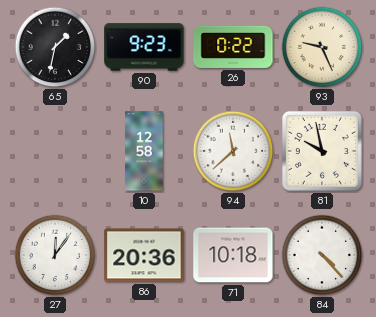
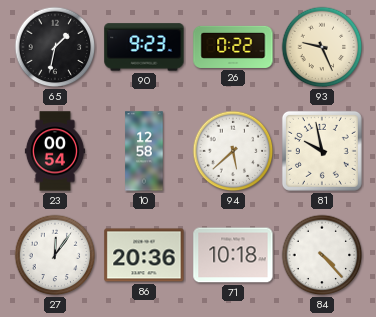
23: none -> 00:54
94: 11:38 -> 5:38
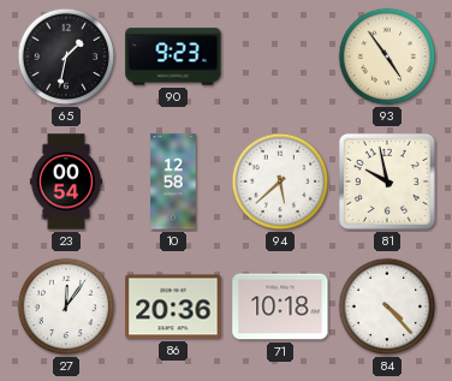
26: 0:22 -> none
93: 9:26 -> 4:54
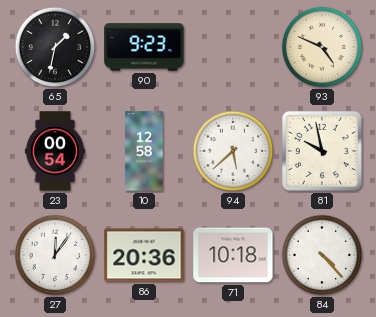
93: 4:54 -> 4:49
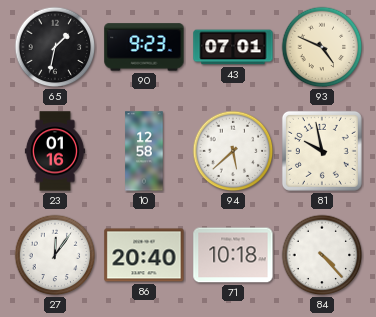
43: none -> 07:01
23: 00:54 -> 01:16
86: 20:36 -> 20:40
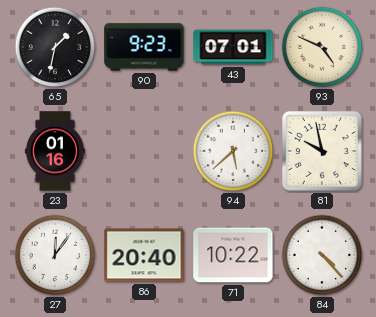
10: 12:58 -> none
71: 10:18 -> 10:22
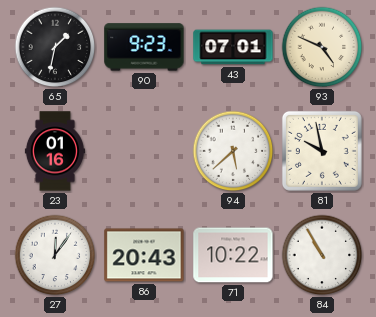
86: 20:40 -> 20:43
84: 4:23 -> 10:55
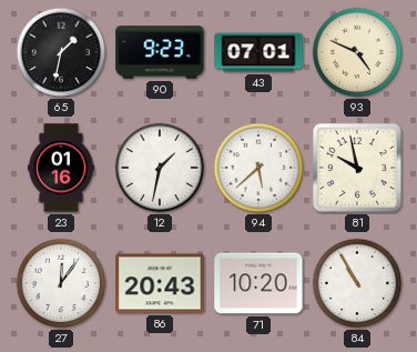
12: none -> 1:32
71: 10:22 -> 10:20
